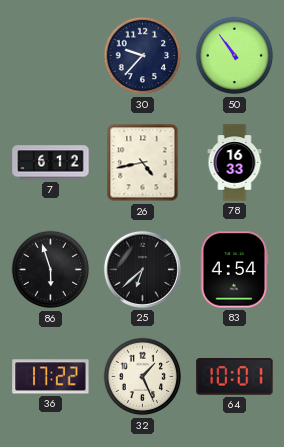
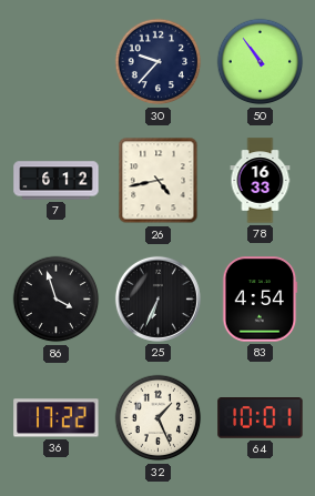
86: 5:57 -> 3:57
25: 6:38 -> 6:34
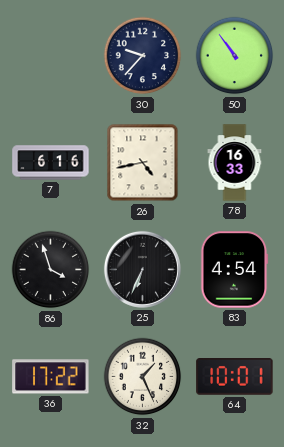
7: 6:12 -> 6:16
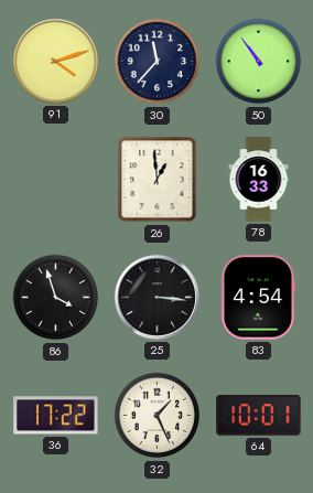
91: none -> 4:12
30: 9:37 -> 11:37
7: 6:16 -> none
26: 4:43 -> 12:59
25: 6:34 -> 3:16
